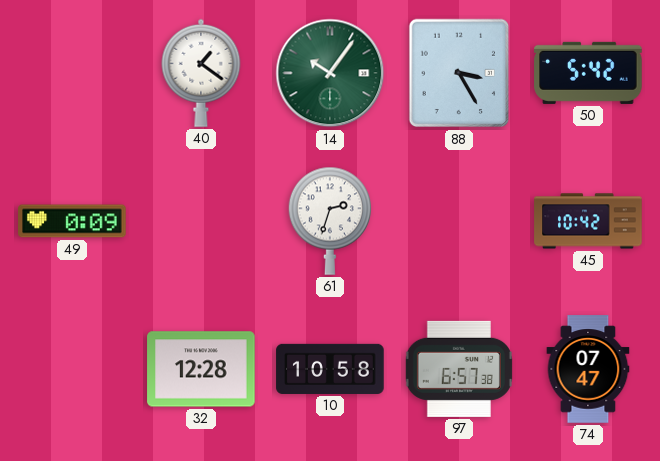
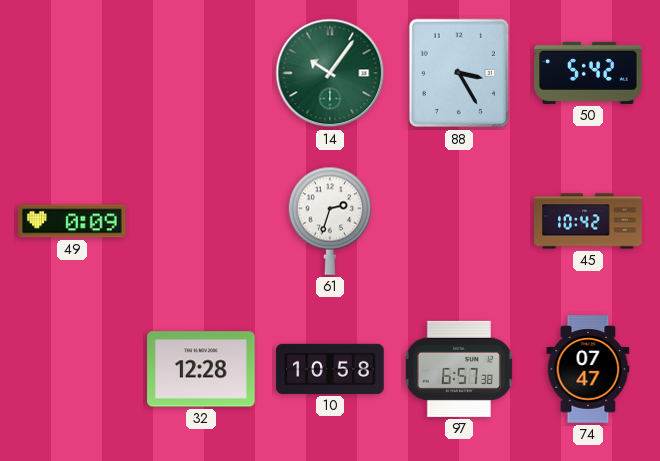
40: 1:21 -> none
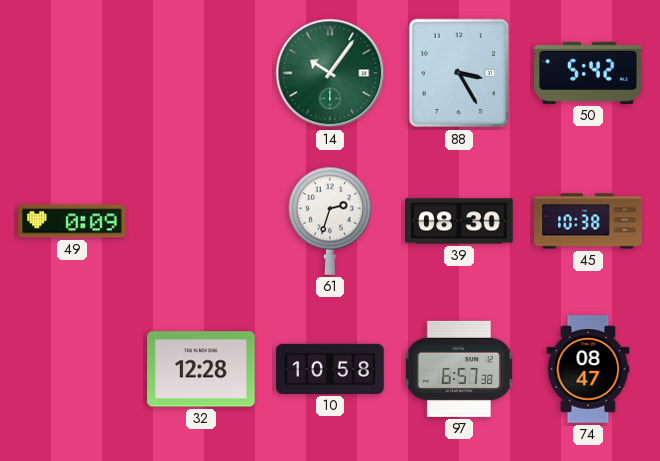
39: none -> 08:30
45: 10:42 -> 10:38
74: 07:47 -> 08:47
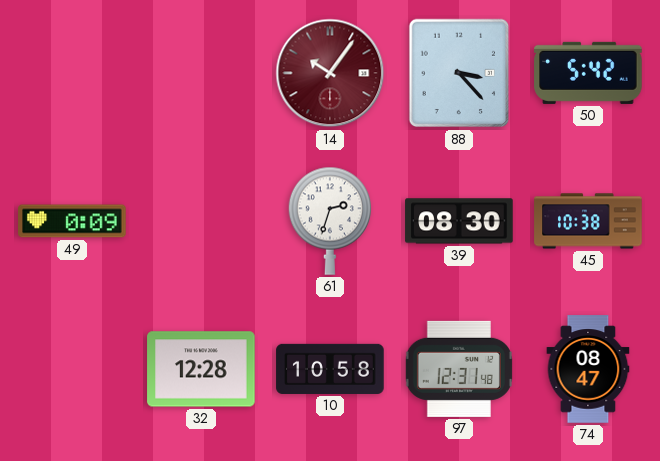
14 dial: green -> burgundy
88: 3:25 -> 3:23
97: 6:57 -> 12:31
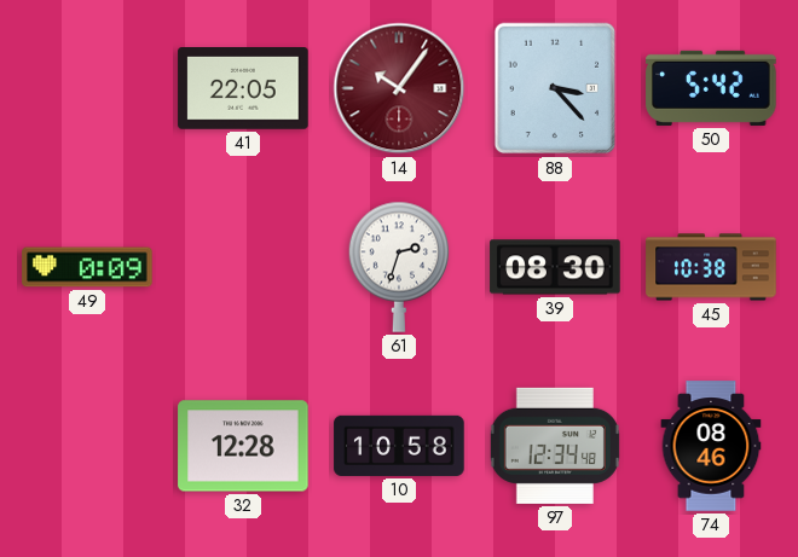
41: none -> 22:05
97: 12:31 -> 12:34
74: 08:47 -> 08:46
